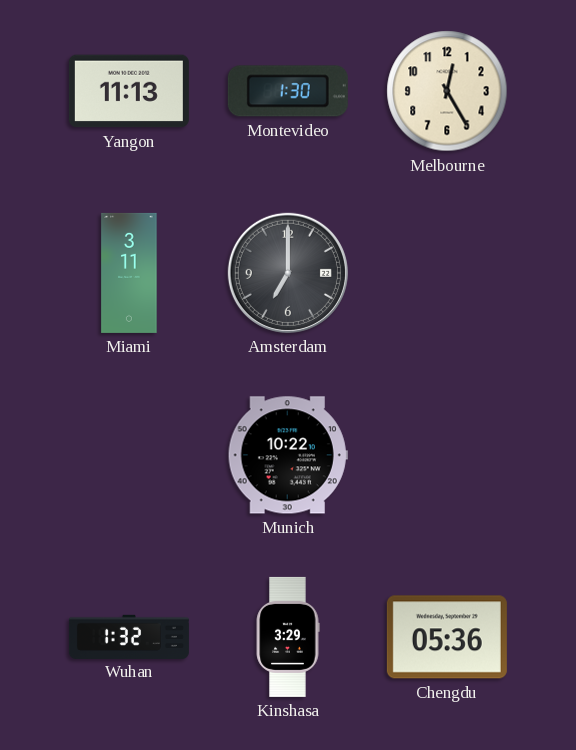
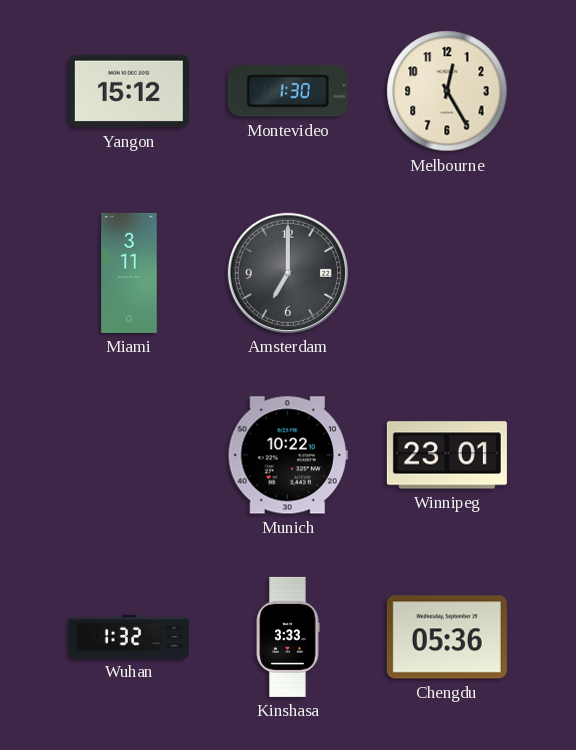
Yangon: 11:13 -> 15:12
Winnipeg: none -> 23:01
Kinshasa: 3:29 -> 3:33
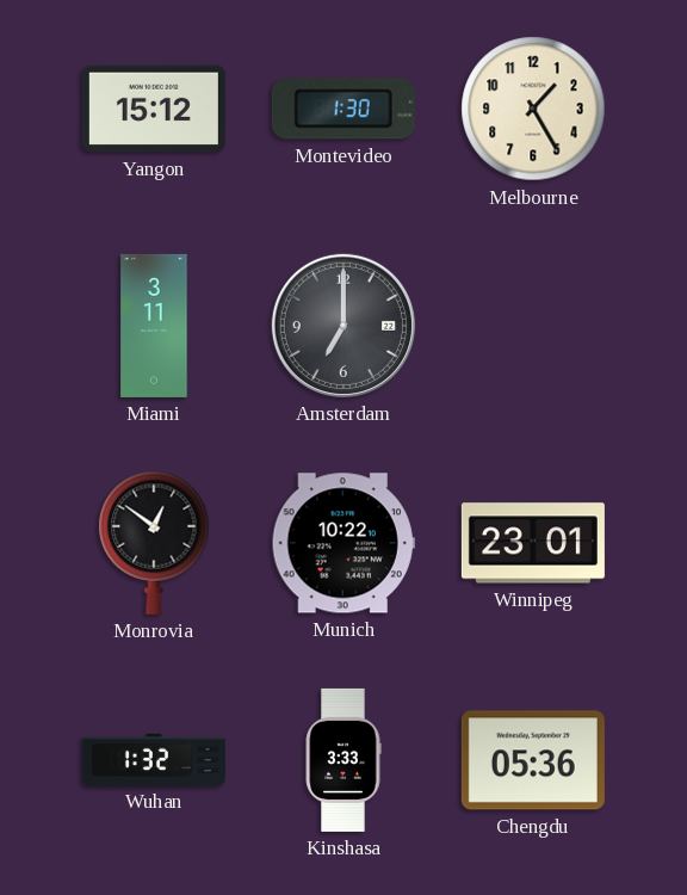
Melbourne: 12:25 -> 1:25
Monrovia: none -> 12:51
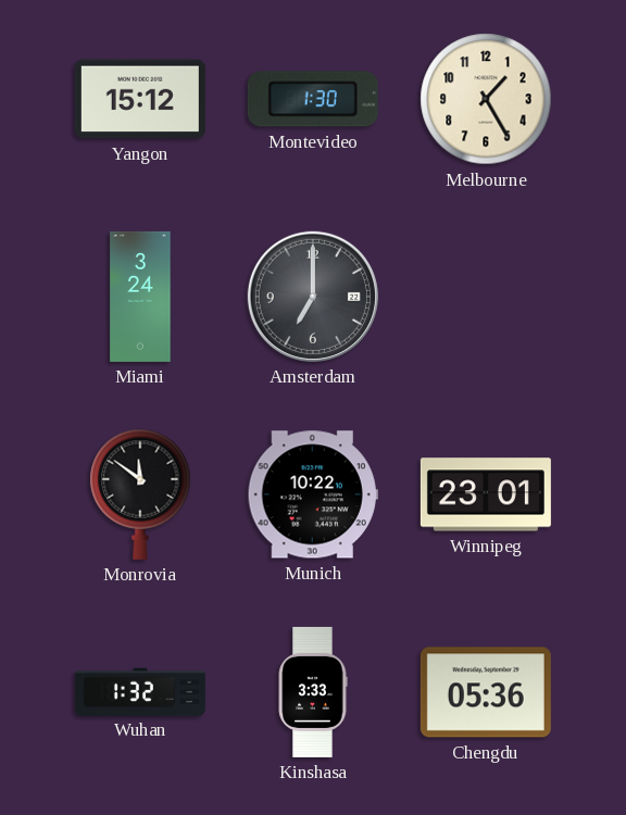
Miami: 3:11 -> 3:24
Monrovia: 12:51 -> 11:51
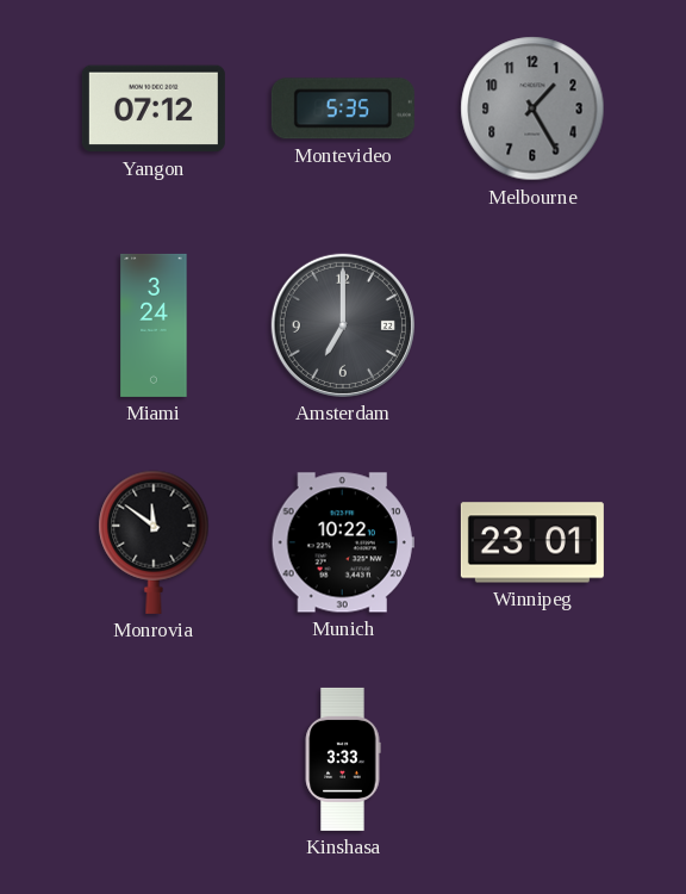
Yangon: 15:12 -> 07:12
Montevideo: 1:30 -> 5:35
Melbourne dial: cream -> grey
Wuhan: 1:32 -> none
Chengdu: 05:36 -> none
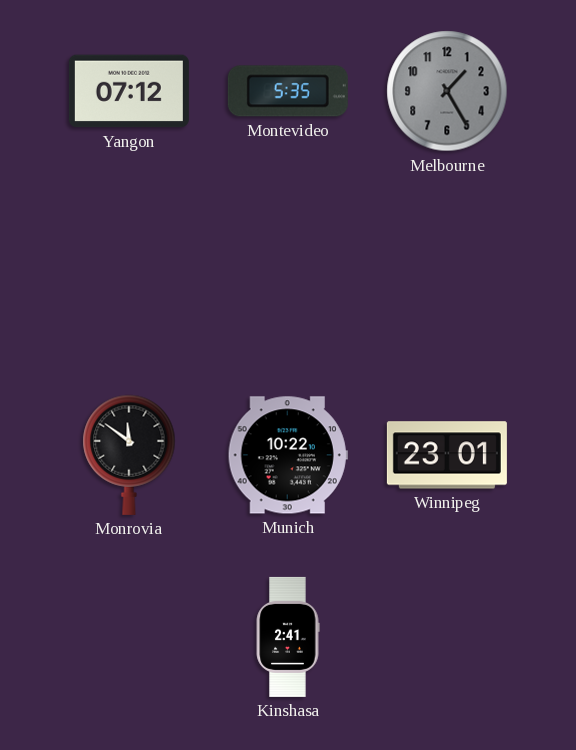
Miami: 3:24 -> none
Amsterdam: 7:00 -> none
Kinshasa: 3:33 -> 2:41
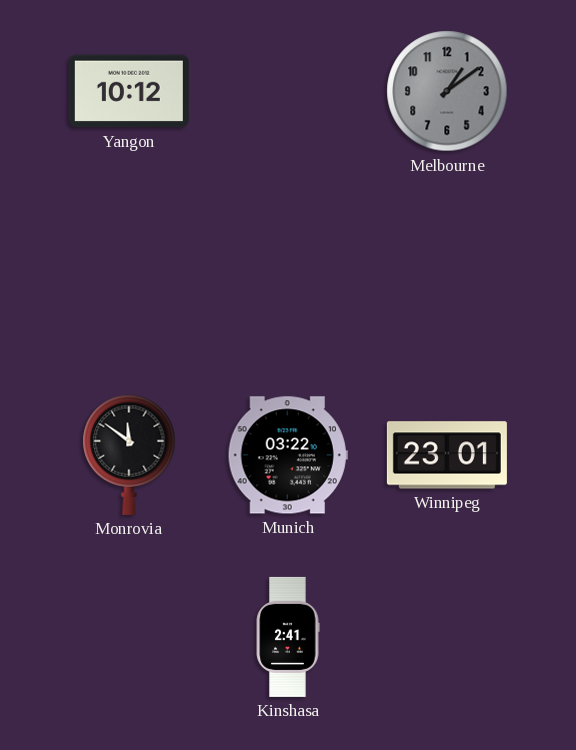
Yangon: 07:12 -> 10:12
Montevideo: 5:35 -> none
Melbourne: 1:25 -> 1:09
Munich: 10:22 -> 03:22
